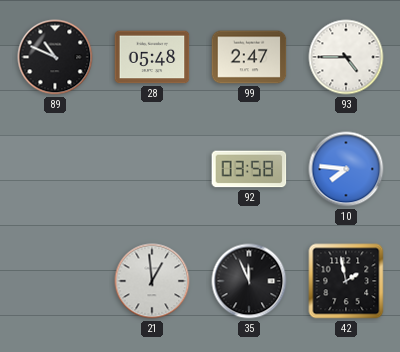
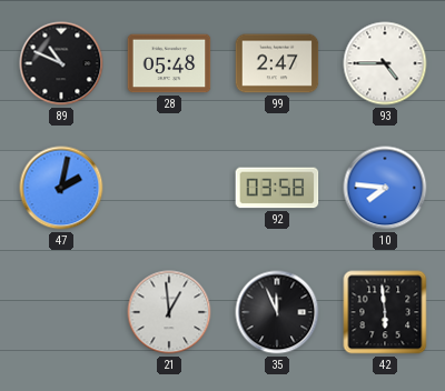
47: none -> 2:02
42: 1:58 -> 5:59
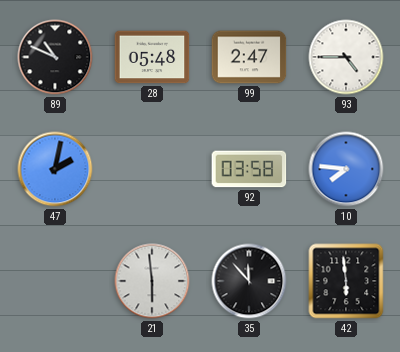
21: 12:59 -> 5:59
35: 11:56 -> 11:53
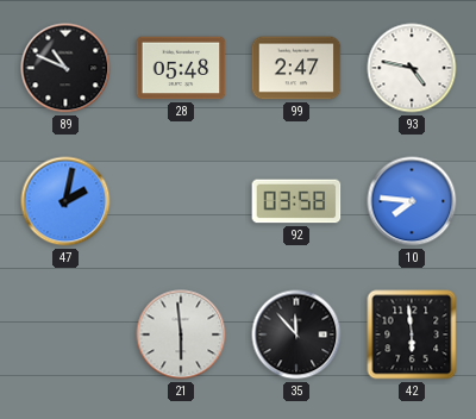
93: 4:45 -> 4:47
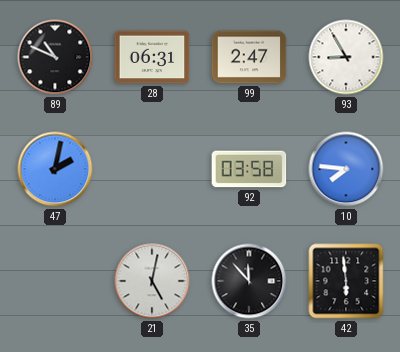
28: 05:48 -> 06:31
93: 4:47 -> 8:55
21: 5:59 -> 5:02
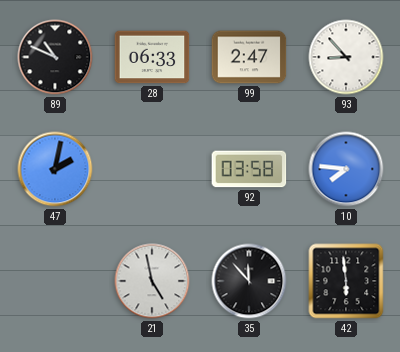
28: 06:31 -> 06:33
93: 8:55 -> 8:53
21: 5:02 -> 4:58
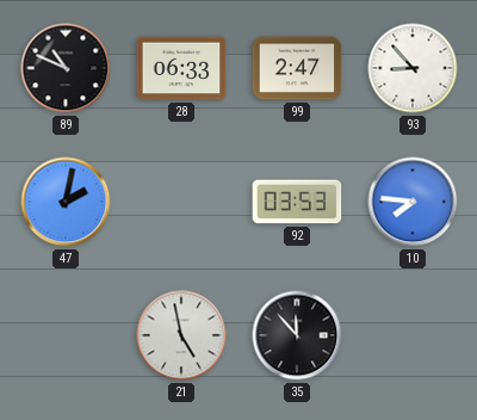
92: 03:58 -> 03:53
42: 5:59 -> none
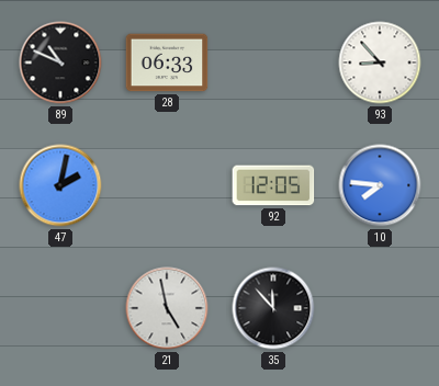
99: 2:47 -> none
92: 03:53 -> 12:05
